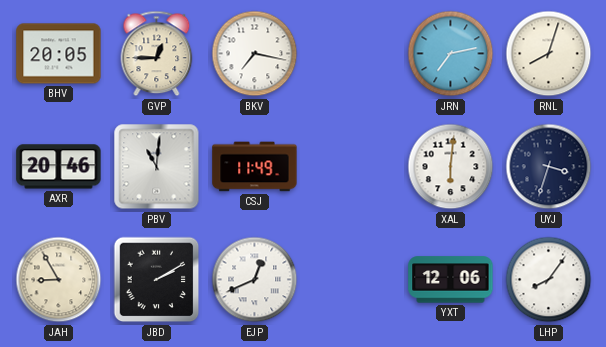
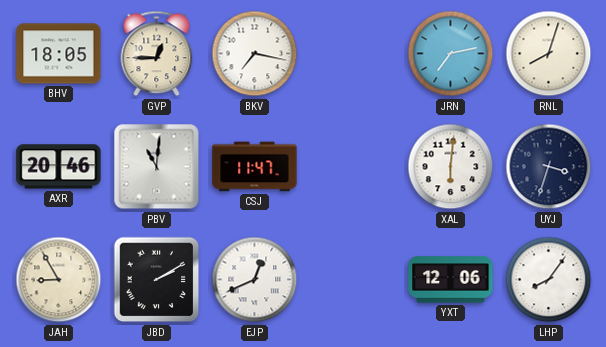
BHV: 20:05 -> 18:05
CSJ: 11:49 -> 11:47
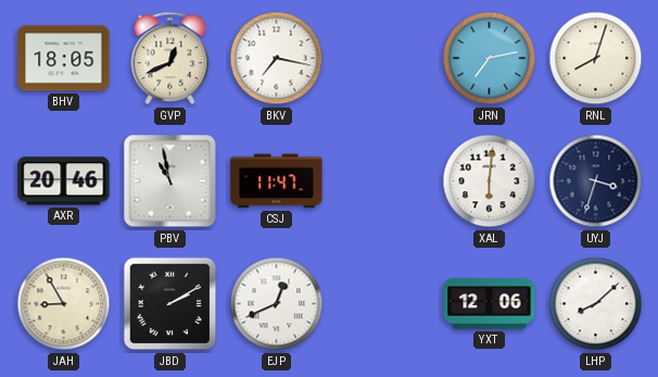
GVP: 12:45 -> 12:41
PBV: 11:01 -> 10:58
LHP: 8:06 -> 8:08
